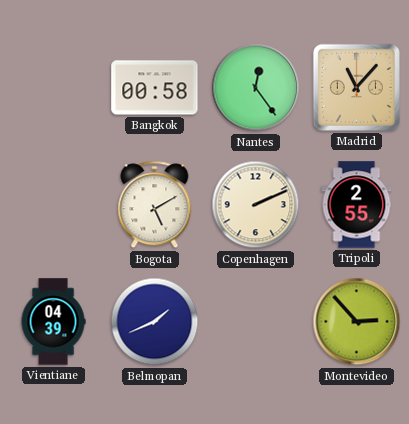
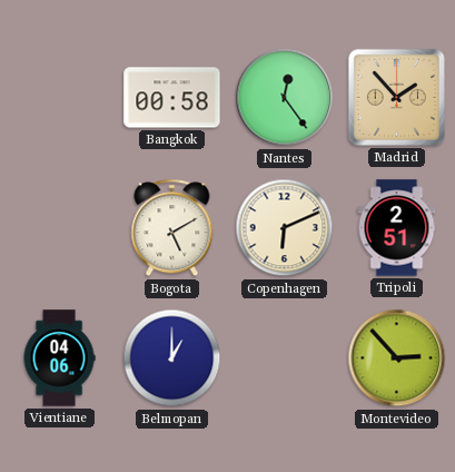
Madrid: 11:07 -> 1:53
Copenhagen: 2:11 -> 6:11
Tripoli: 2:55 -> 2:51
Vientiane: 04:39 -> 04:06
Belmopan: 1:41 -> 1:00
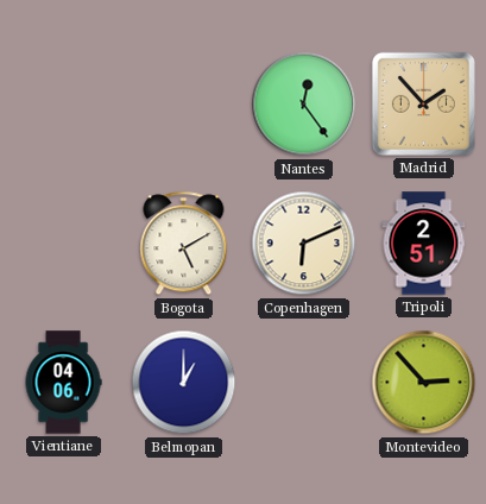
Bangkok: 00:58 -> none
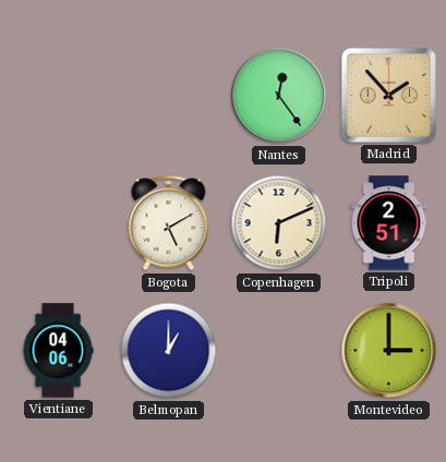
Montevideo: 2:53 -> 3:00
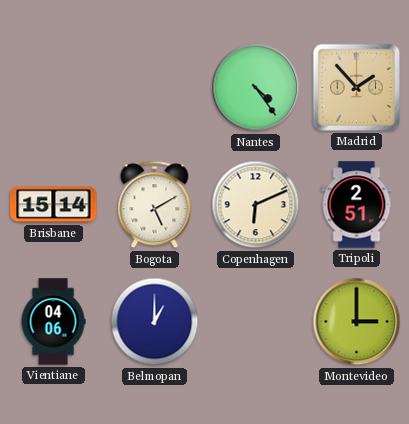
Nantes: 12:24 -> 4:24
Brisbane: none -> 15:14
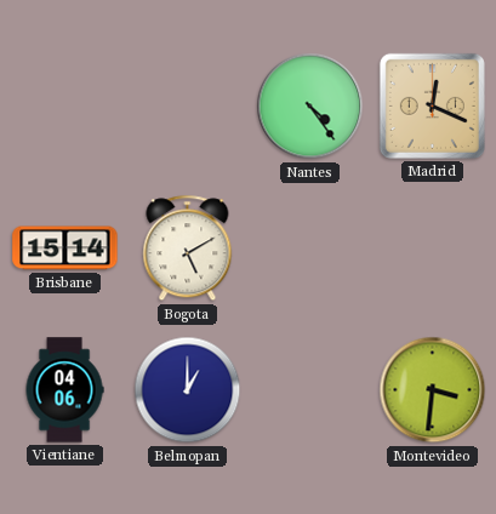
Madrid: 1:53 -> 12:19
Copenhagen: 6:11 -> none
Tripoli: 2:51 -> none
Montevideo: 3:00 -> 3:31
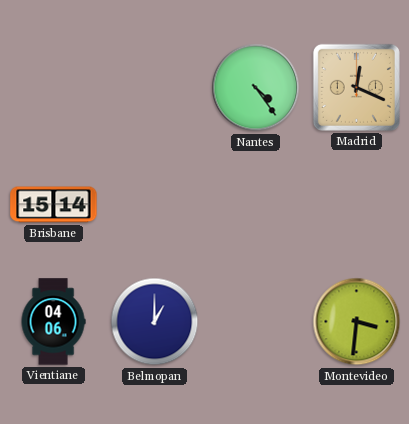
Bogota: 5:10 -> none
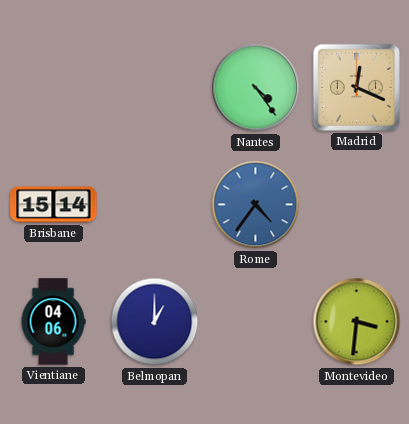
Rome: none -> 4:36
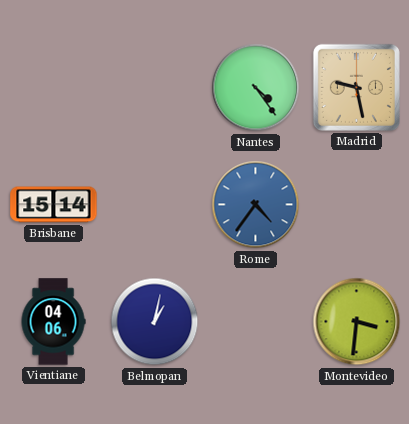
Madrid: 12:19 -> 9:28
Belmopan: 1:00 -> 1:02
